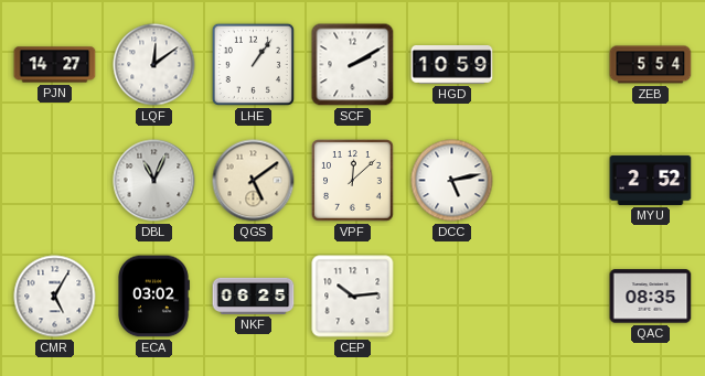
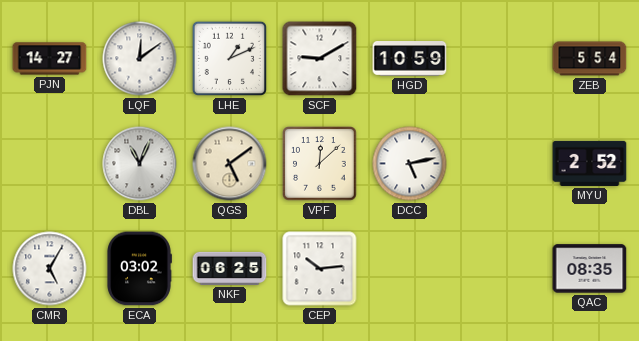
LHE: 1:06 -> 1:11
SCF: 2:10 -> 9:10
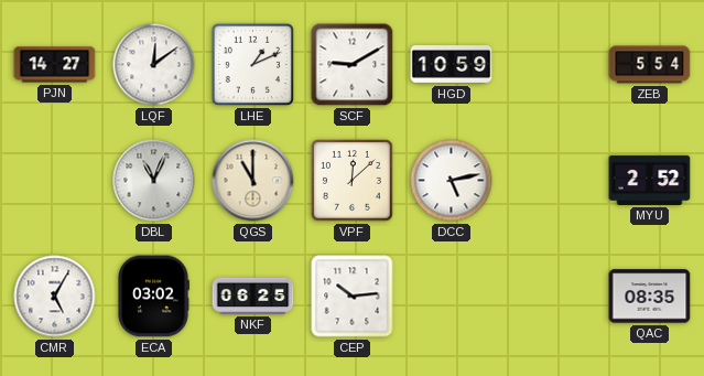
QGS: 5:09 -> 11:00
